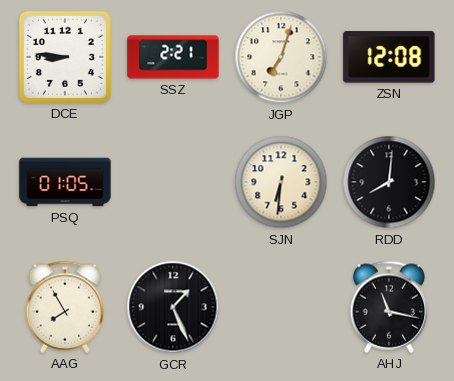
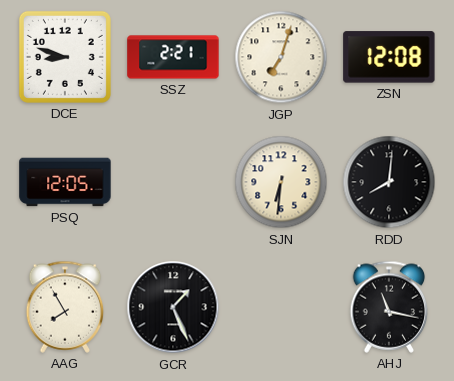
DCE: 8:46 -> 8:48
PSQ: 01:05 -> 12:05
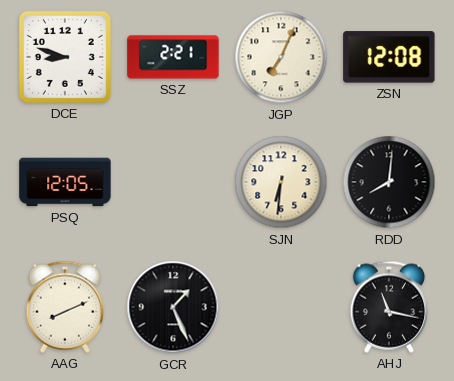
JGP: 7:03 -> 7:04
AAG: 7:55 -> 8:11
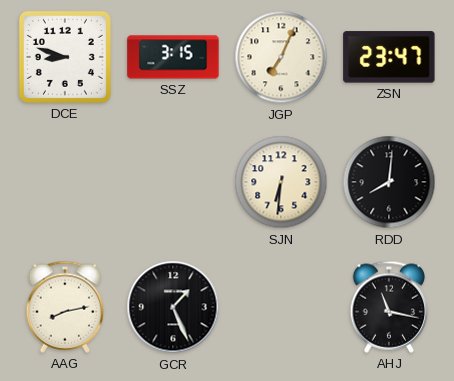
SSZ: 2:21 -> 3:15
ZSN: 12:08 -> 23:47
PSQ: 12:05 -> none
AAG: 8:11 -> 8:13
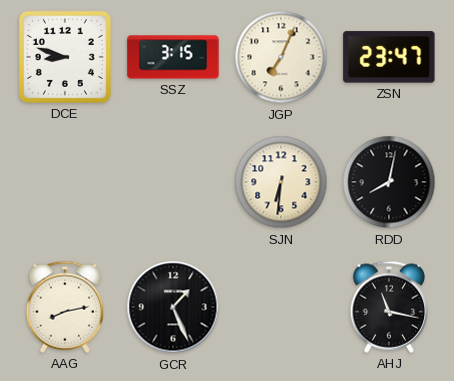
RDD: 8:01 -> 8:02
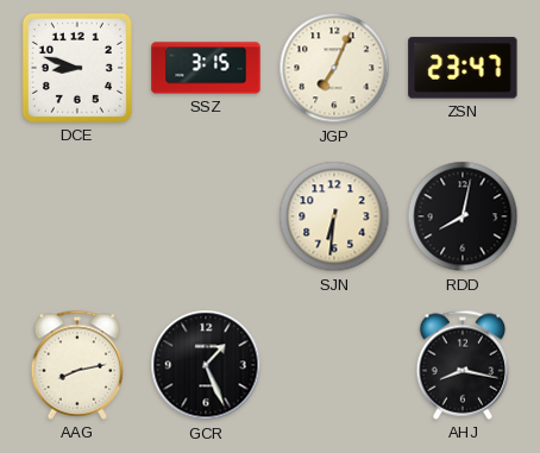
AHJ: 11:17 -> 8:17
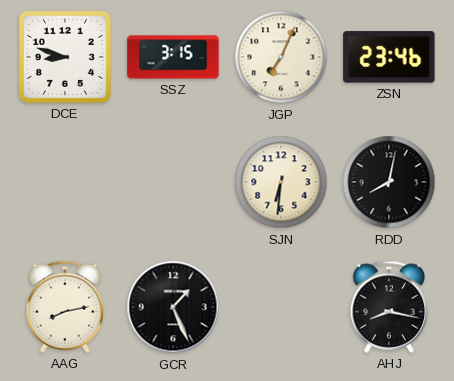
ZSN: 23:47 -> 23:46
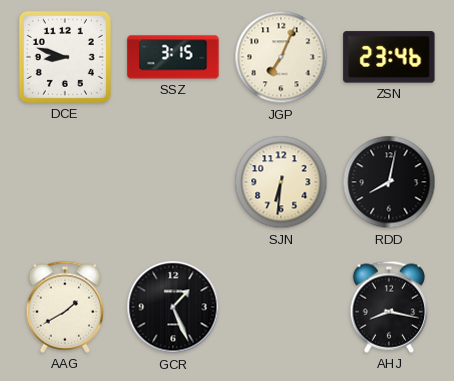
AAG: 8:13 -> 1:40
